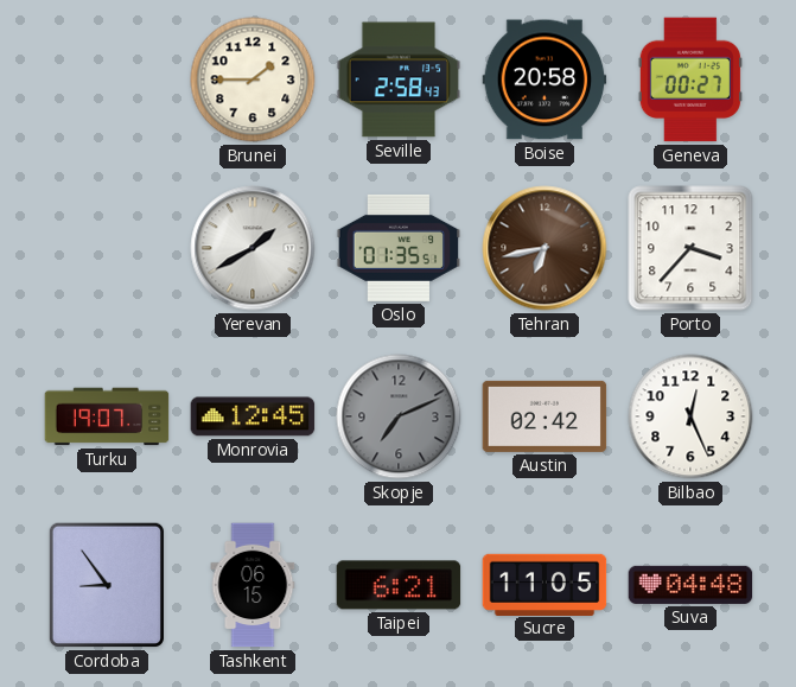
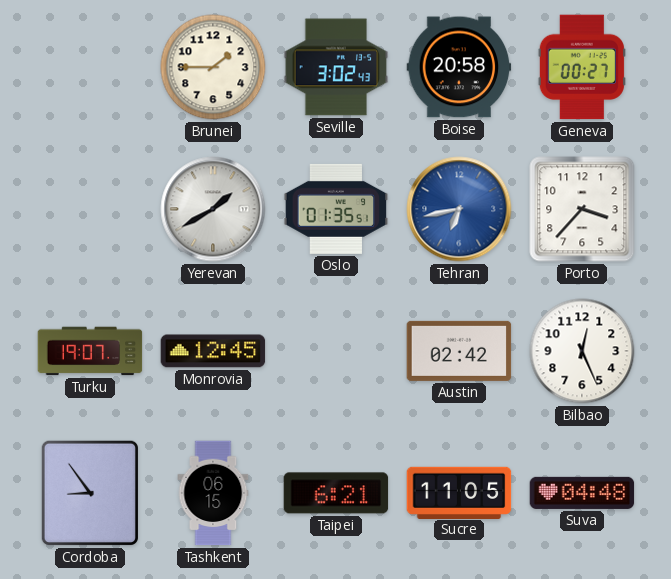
Seville: 2:58 -> 3:02
Tehran dial: brown -> blue
Skopje: 7:11 -> none
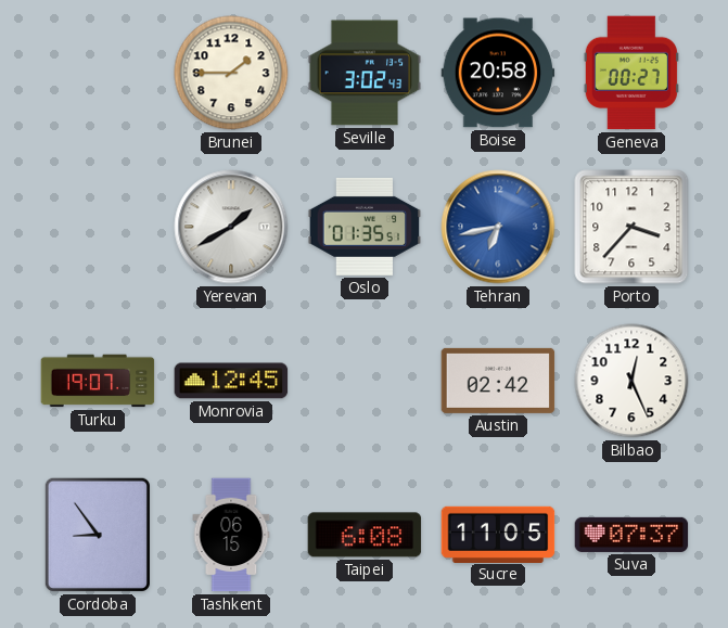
Taipei: 6:21 -> 6:08
Suva: 04:48 -> 07:37
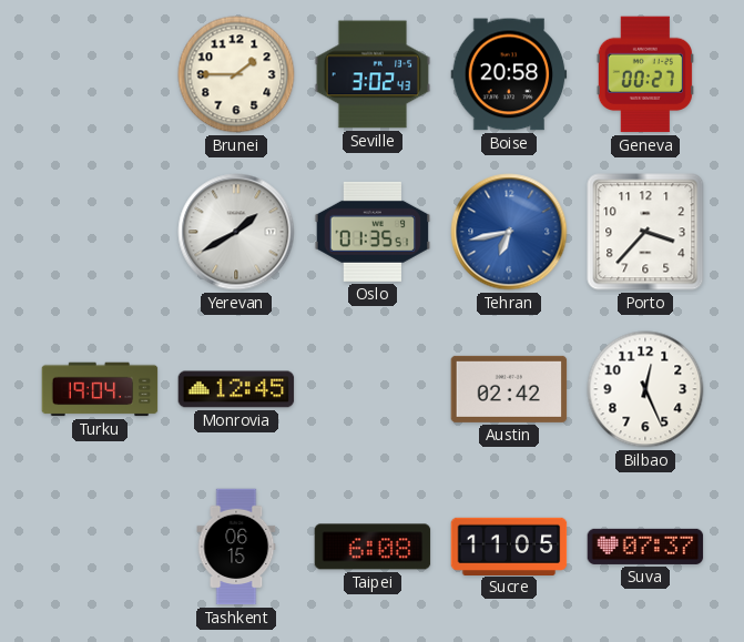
Turku: 19:07 -> 19:04
Cordoba: 8:54 -> none
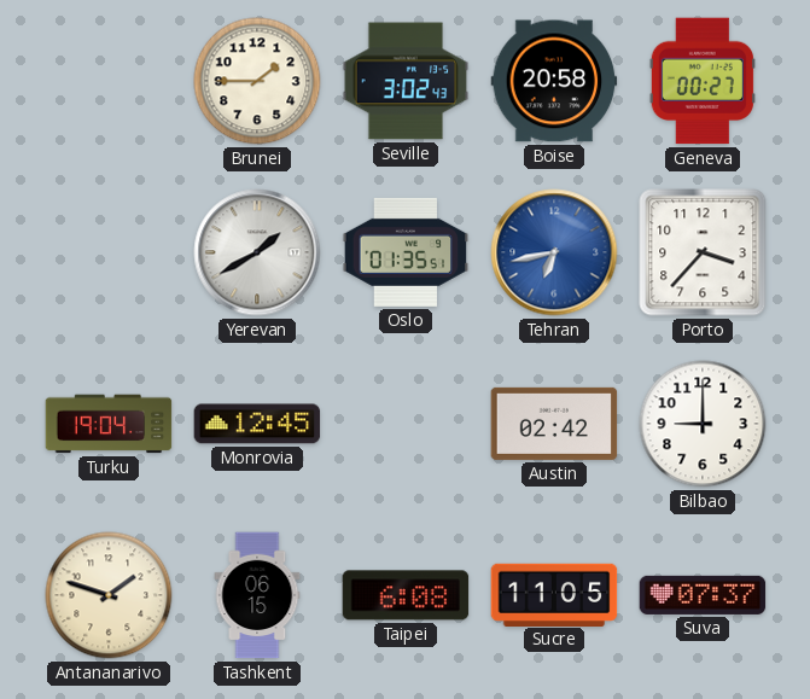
Bilbao: 12:26 -> 9:00
Antananarivo: none -> 1:48
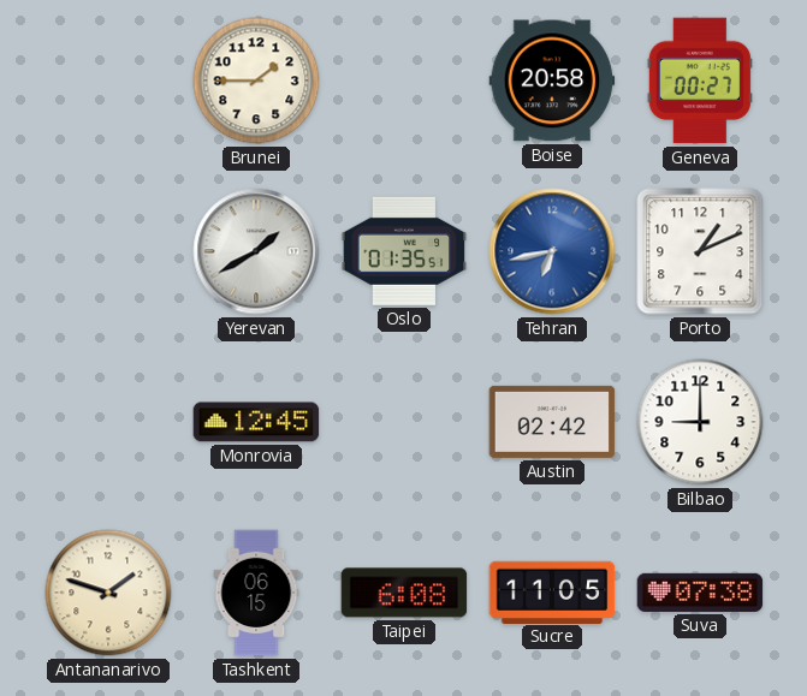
Seville: 3:02 -> none
Porto: 3:37 -> 1:11
Turku: 19:04 -> none
Suva: 07:37 -> 07:38
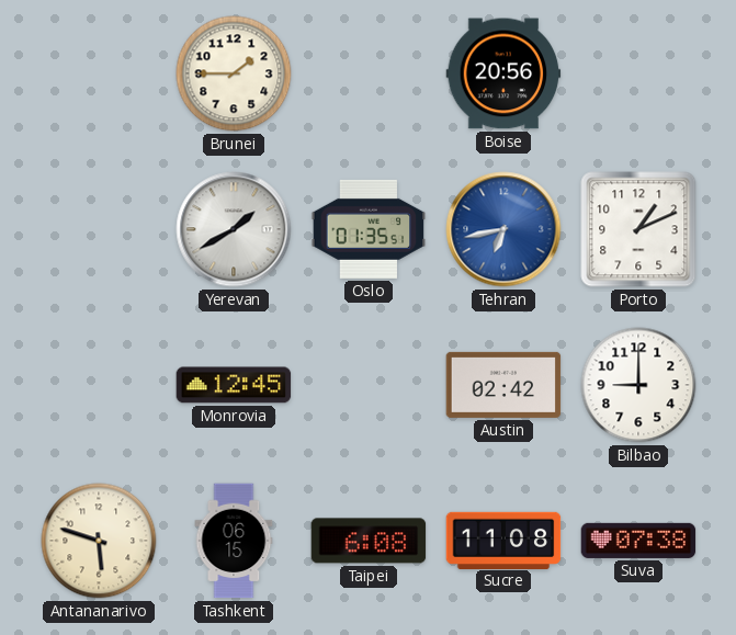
Boise: 20:58 -> 20:56
Geneva: 00:27 -> none
Antananarivo: 1:48 -> 5:48
Sucre: 11:05 -> 11:08
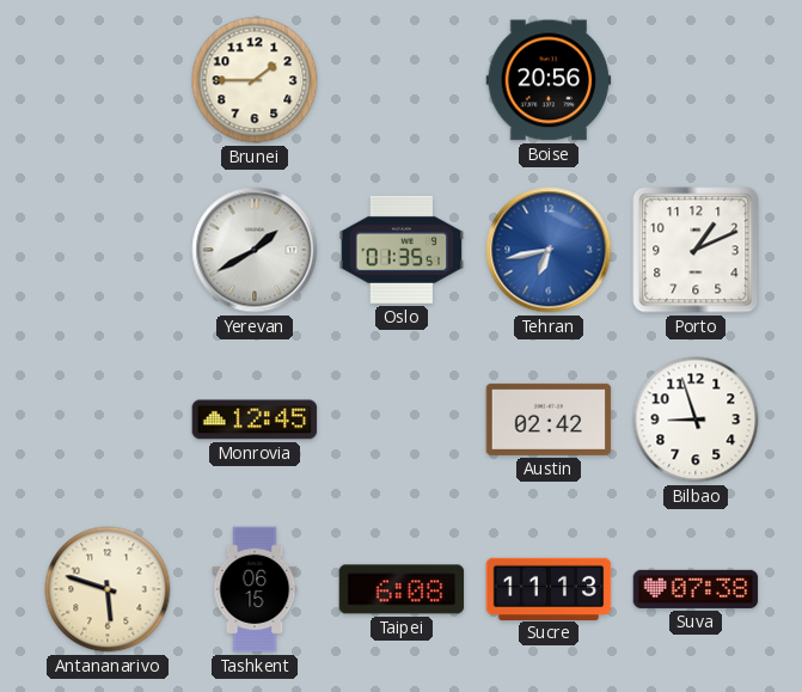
Bilbao: 9:00 -> 8:57
Sucre: 11:08 -> 11:13
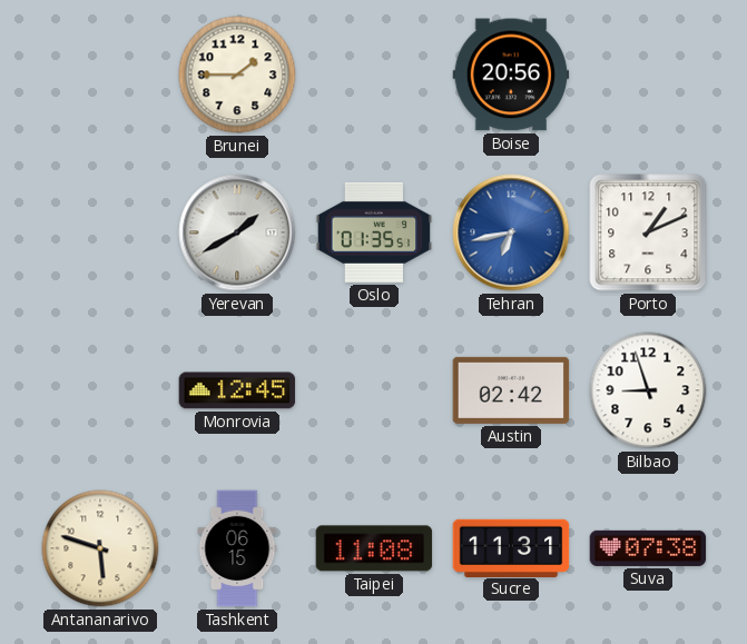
Taipei: 6:08 -> 11:08
Sucre: 11:13 -> 11:31
